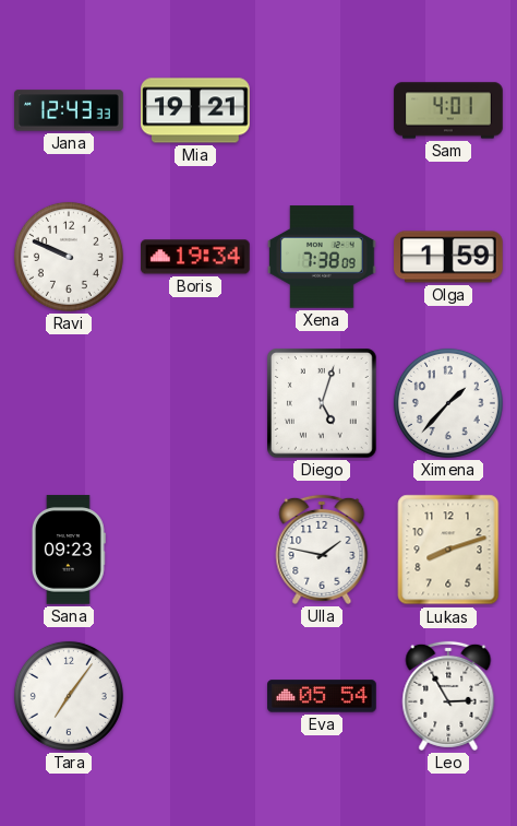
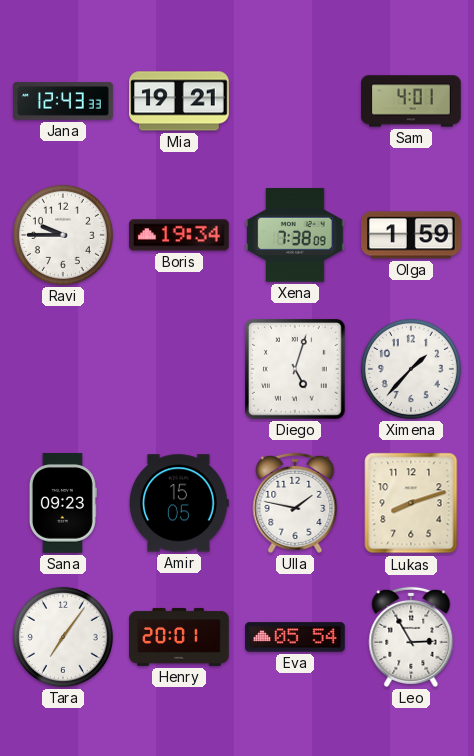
Ravi: 9:49 -> 9:45
Amir: none -> 15:05
Henry: none -> 20:01
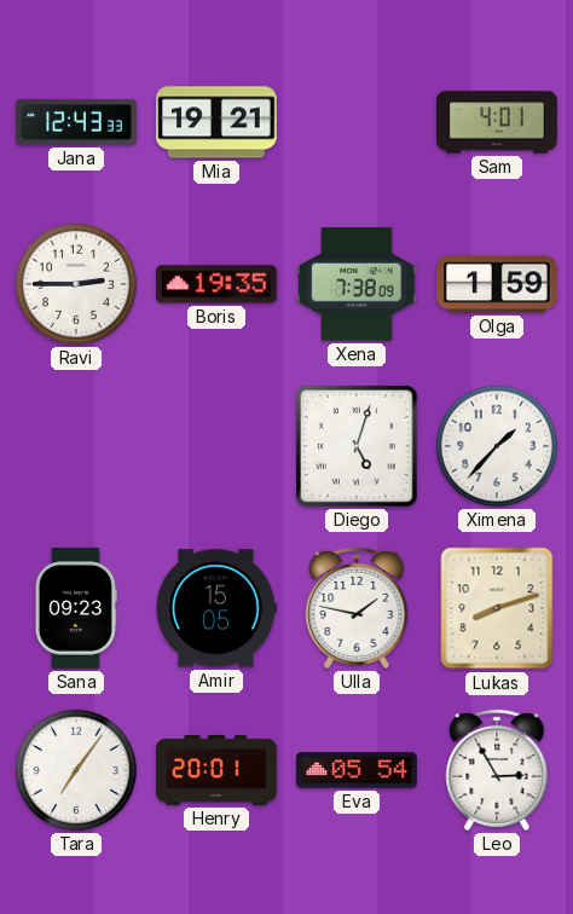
Ravi: 9:45 -> 2:45
Boris: 19:34 -> 19:35
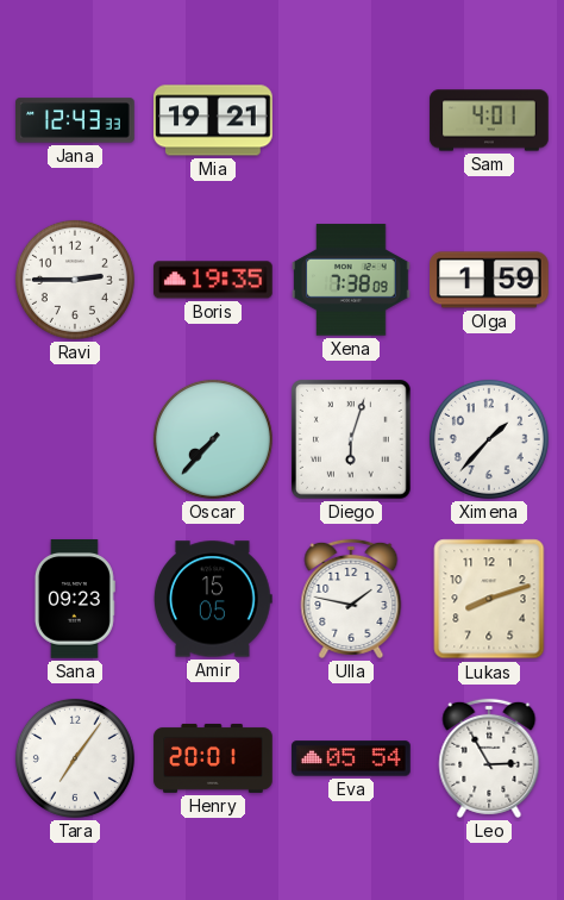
Oscar: none -> 7:37
Diego: 5:03 -> 6:03
